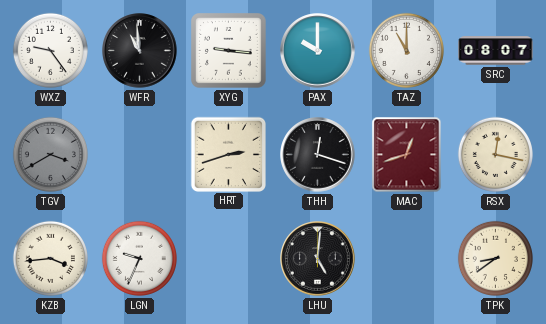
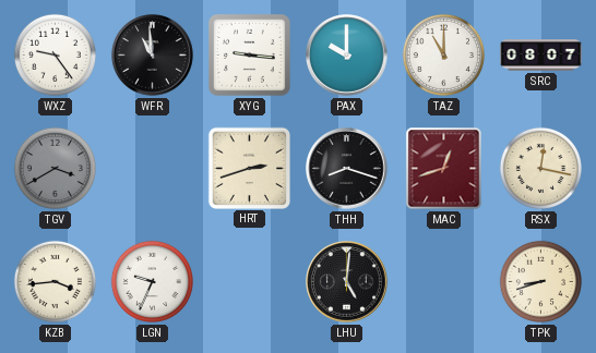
THH: 12:18 -> 8:18
TPK: 8:39 -> 8:42
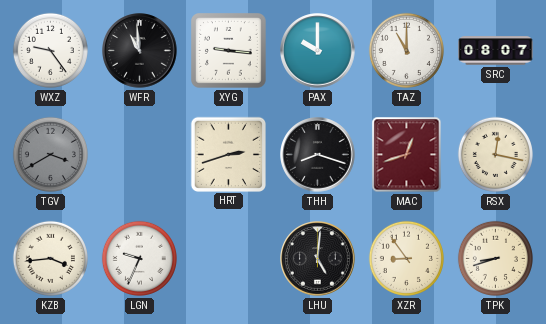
XZR: none -> 8:54
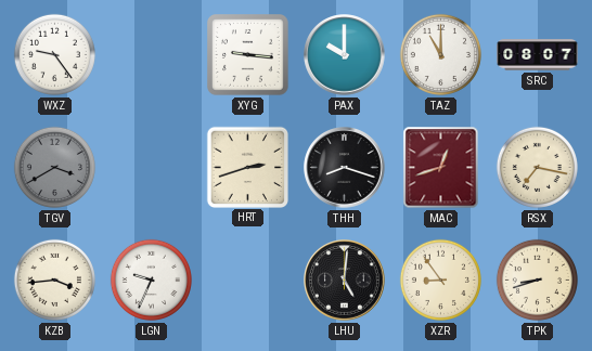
WFR: 10:59 -> none
RSX: 12:17 -> 7:17
